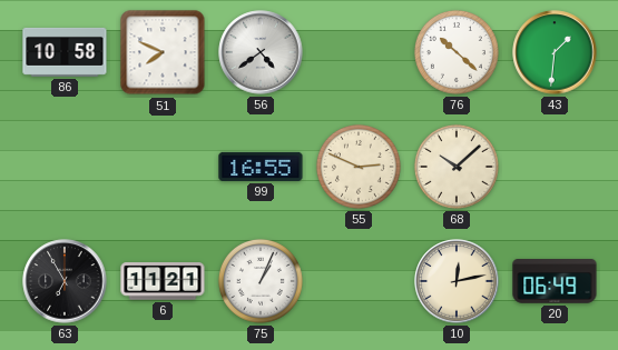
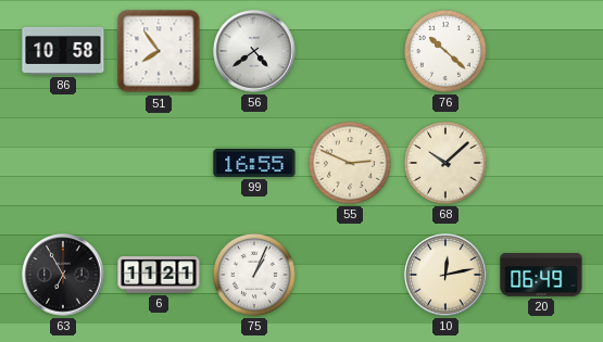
51: 7:49 -> 7:54
43: 1:31 -> none
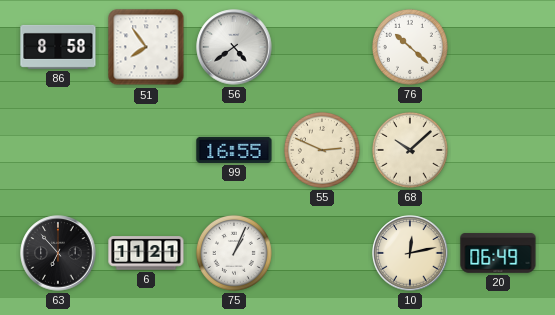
86: 10:58 -> 8:58
63: 6:55 -> 6:53
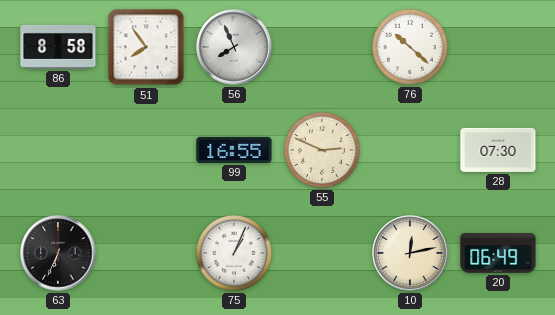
56: 4:39 -> 7:56
68: 10:08 -> none
28: none -> 07:30
63: 6:53 -> 6:34
6: 11:21 -> none
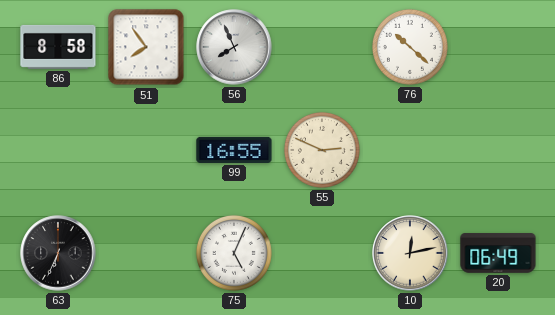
28: 07:30 -> none
75: 1:04 -> 5:04
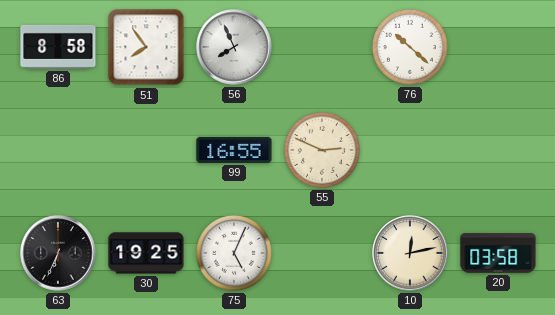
30: none -> 19:25
20: 06:49 -> 03:58
